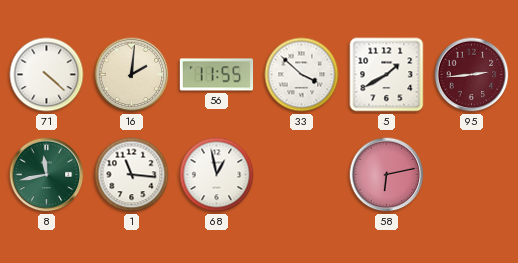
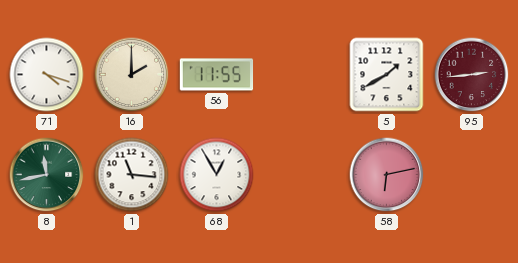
71: 4:22 -> 4:18
16: 2:01 -> 2:00
33: 3:52 -> none
68: 12:58 -> 12:55
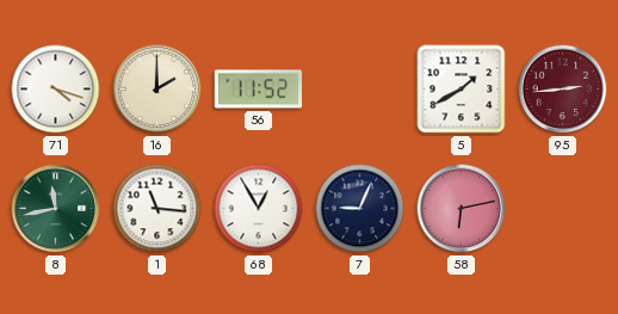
56: 11:55 -> 11:52
7: none -> 9:04
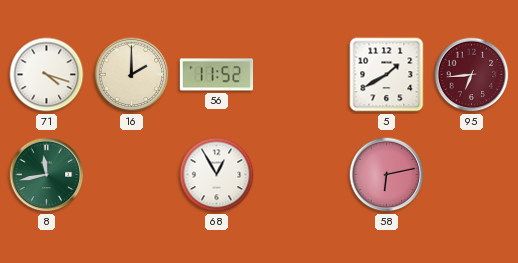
95: 2:44 -> 6:44
1: 11:16 -> none
7: 9:04 -> none
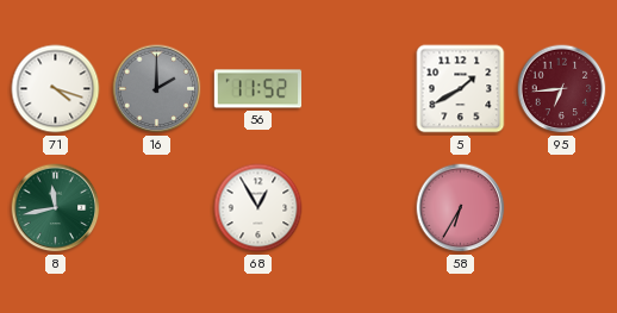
16 dial: cream -> grey
58: 6:13 -> 6:35
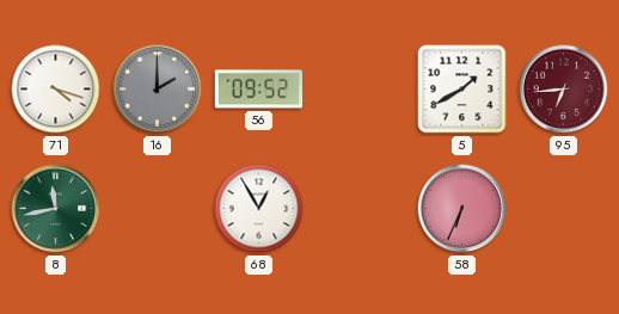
56: 11:52 -> 09:52
58: 6:35 -> 6:34
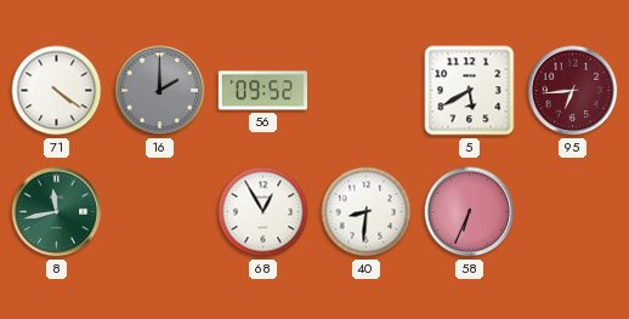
71: 4:18 -> 4:21
5: 1:40 -> 5:40
40: none -> 8:31
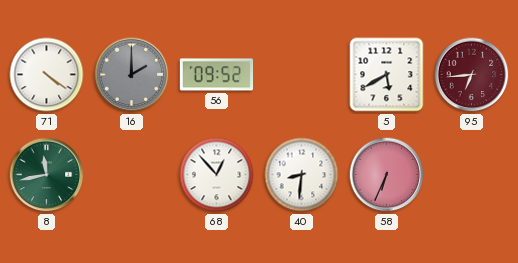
68: 12:55 -> 12:53
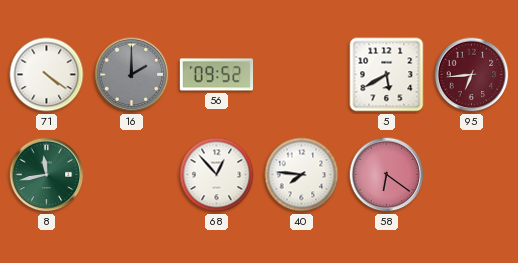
40: 8:31 -> 7:46
58: 6:34 -> 6:21
